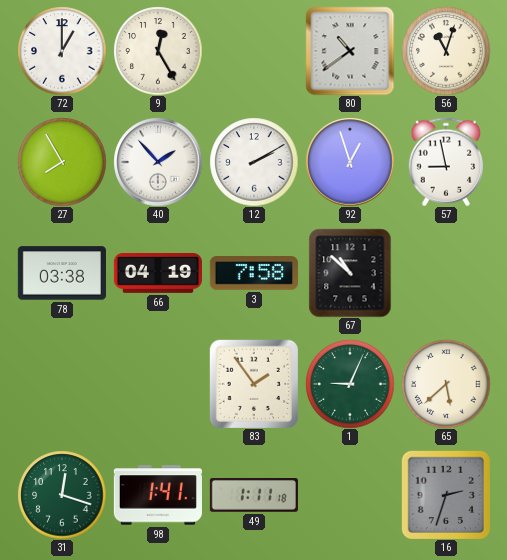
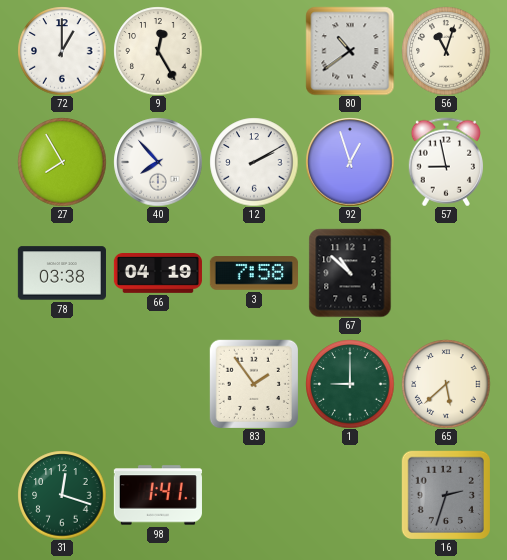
40: 1:53 -> 7:53
1: 9:04 -> 9:00
49: 1:11 -> none
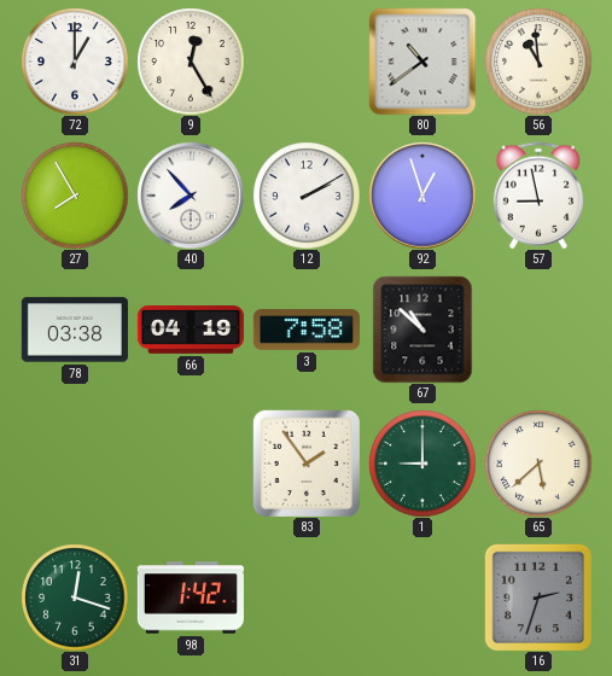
56: 11:03 -> 10:59
98: 1:41 -> 1:42
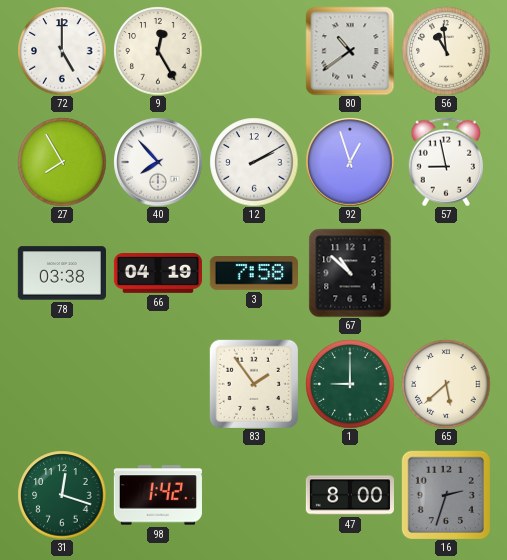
72: 1:00 -> 5:00
47: none -> 8:00
